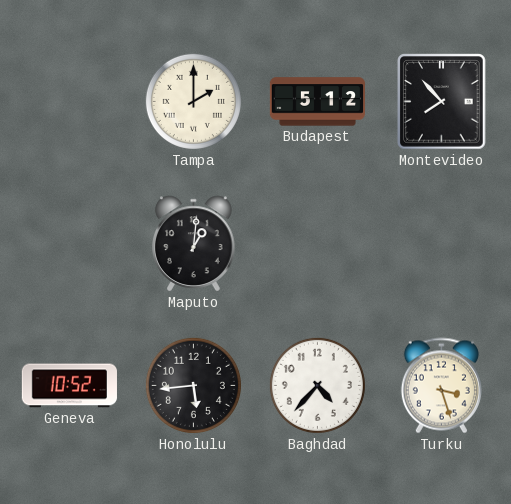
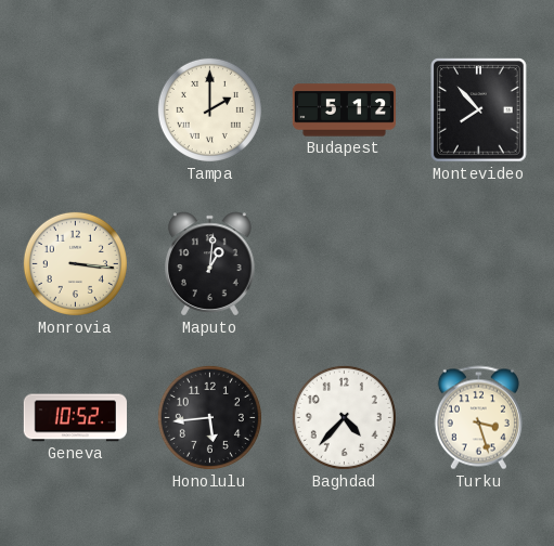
Monrovia: none -> 3:16
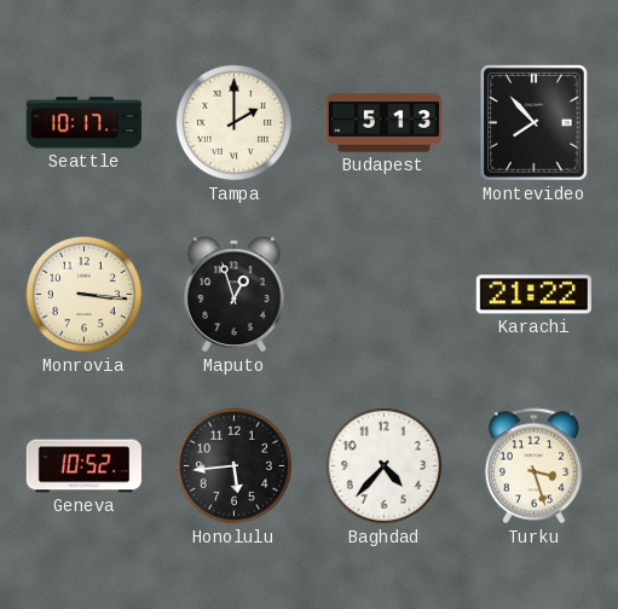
Seattle: none -> 10:17
Budapest: 5:12 -> 5:13
Maputo: 1:01 -> 12:57
Karachi: none -> 21:22
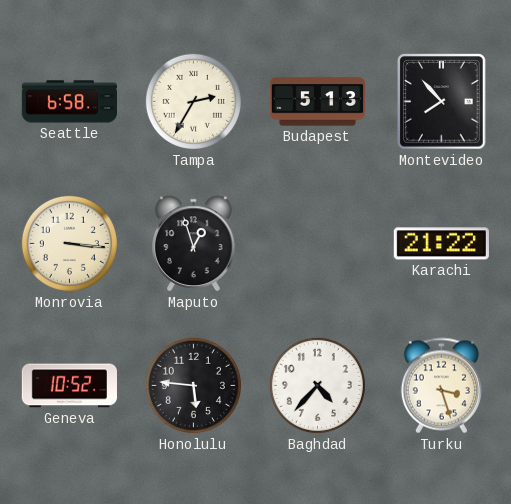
Seattle: 10:17 -> 6:58
Tampa: 2:00 -> 2:35
Honolulu: 5:44 -> 5:46
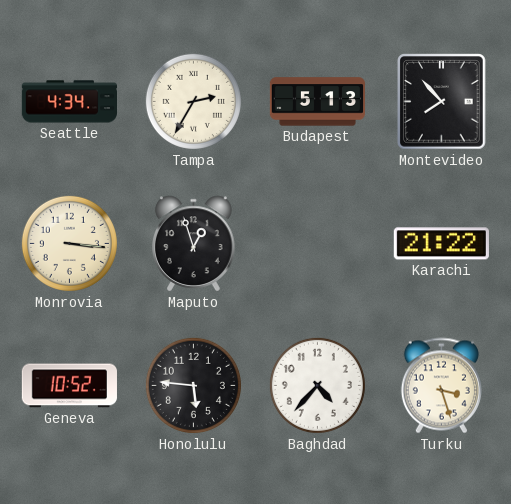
Seattle: 6:58 -> 4:34
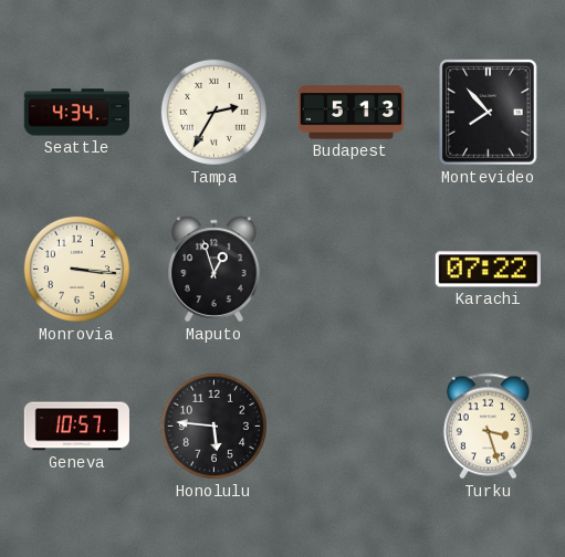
Karachi: 21:22 -> 07:22
Geneva: 10:52 -> 10:57
Baghdad: 4:37 -> none
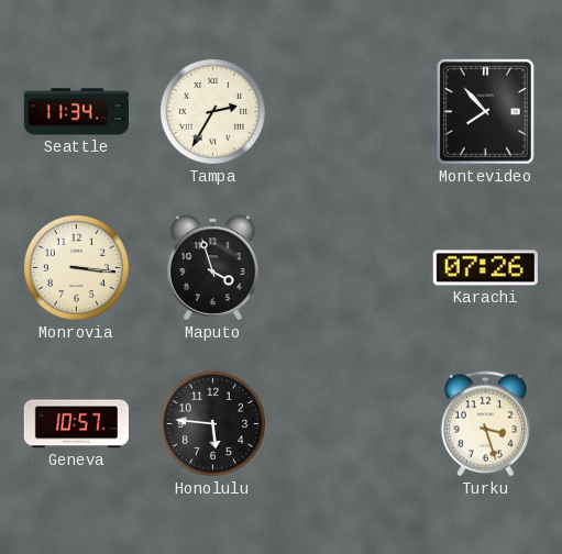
Seattle: 4:34 -> 11:34
Budapest: 5:13 -> none
Maputo: 12:57 -> 3:57
Karachi: 07:22 -> 07:26
